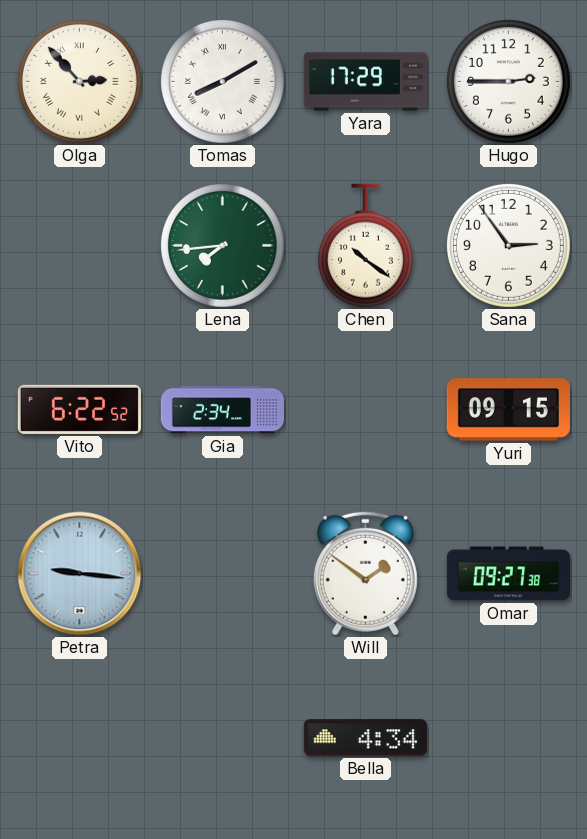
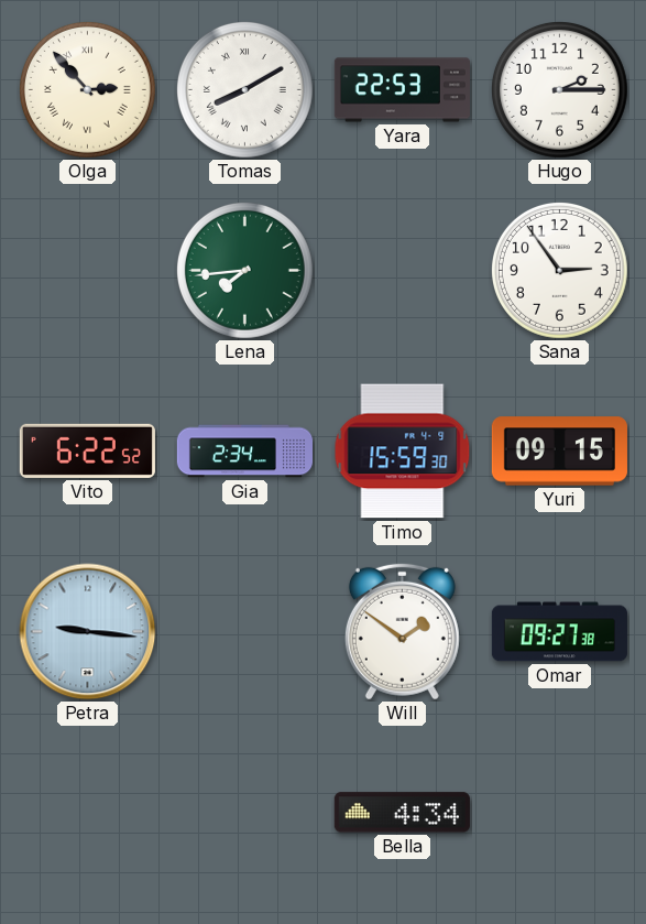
Yara: 17:29 -> 22:53
Hugo: 2:45 -> 2:15
Chen: 10:21 -> none
Timo: none -> 15:59
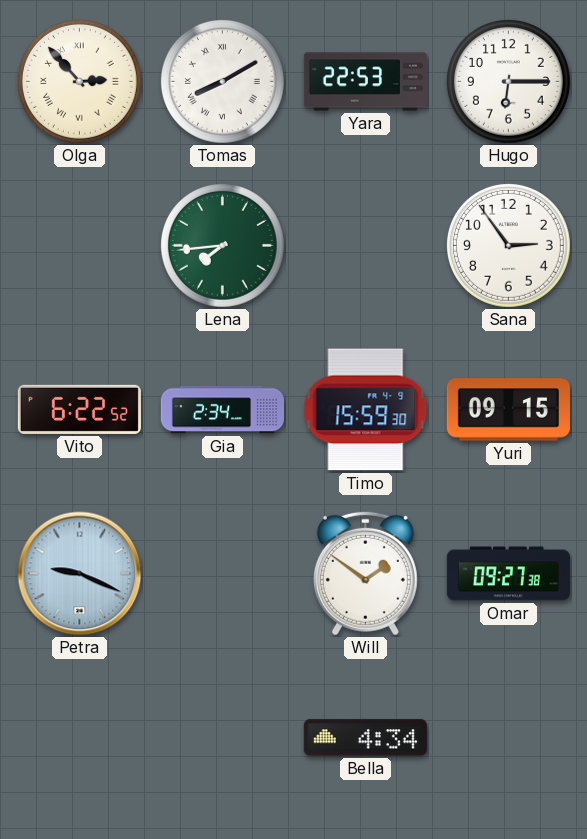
Hugo: 2:15 -> 6:15
Petra: 9:16 -> 9:19
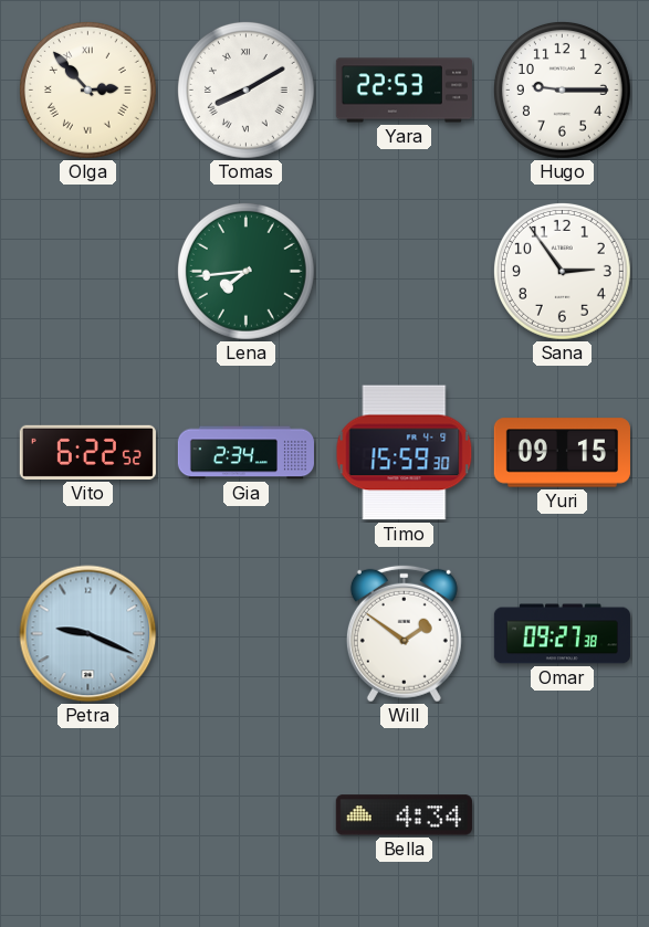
Hugo: 6:15 -> 9:15
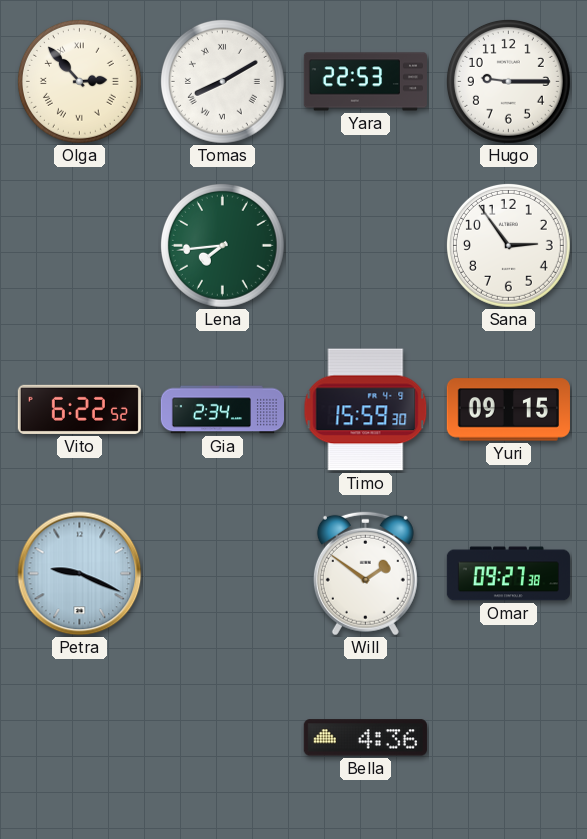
Bella: 4:34 -> 4:36
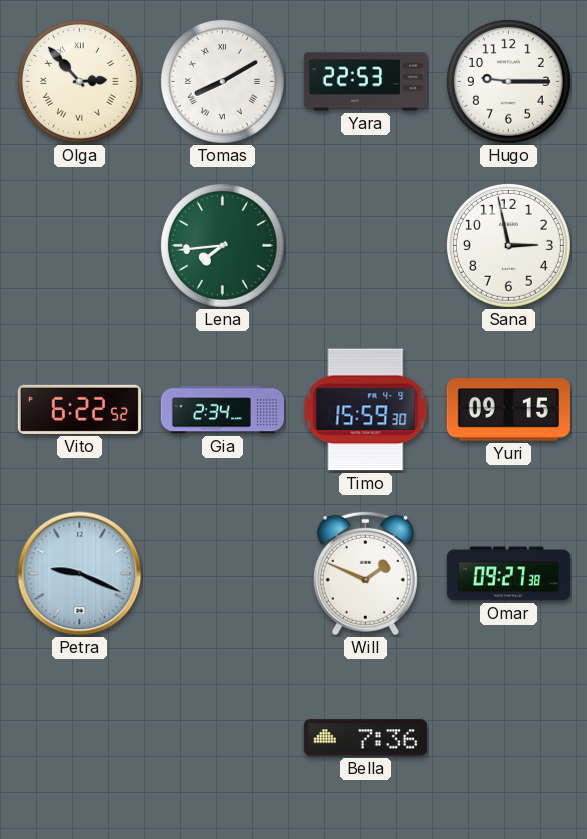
Sana: 2:54 -> 2:58
Will: 1:51 -> 1:49
Bella: 4:36 -> 7:36
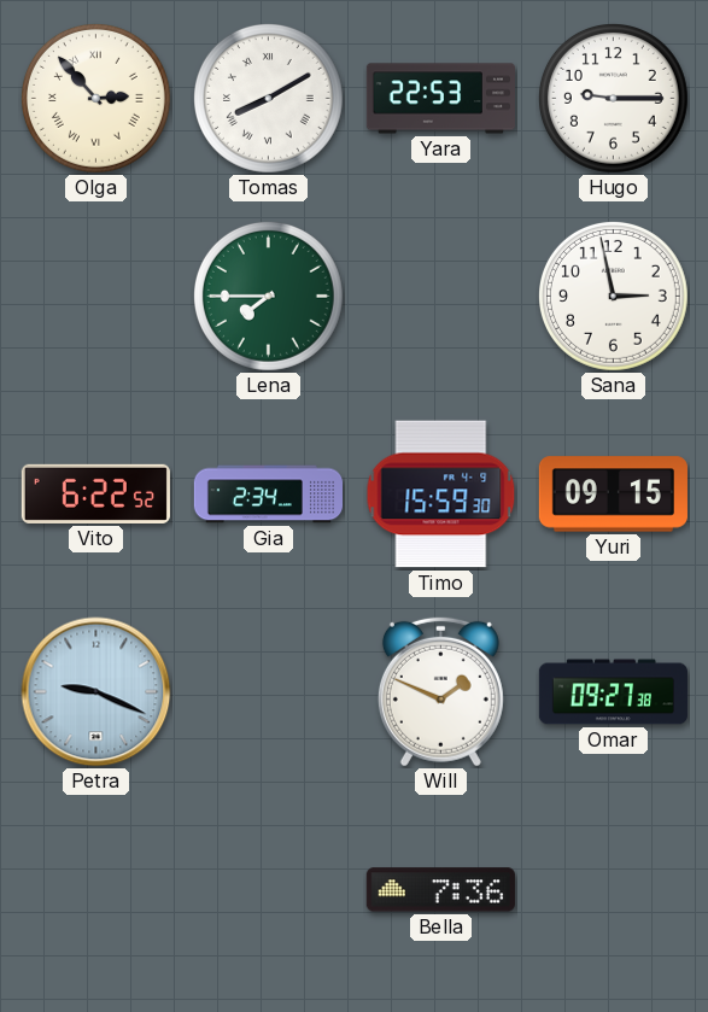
Lena: 7:44 -> 7:45
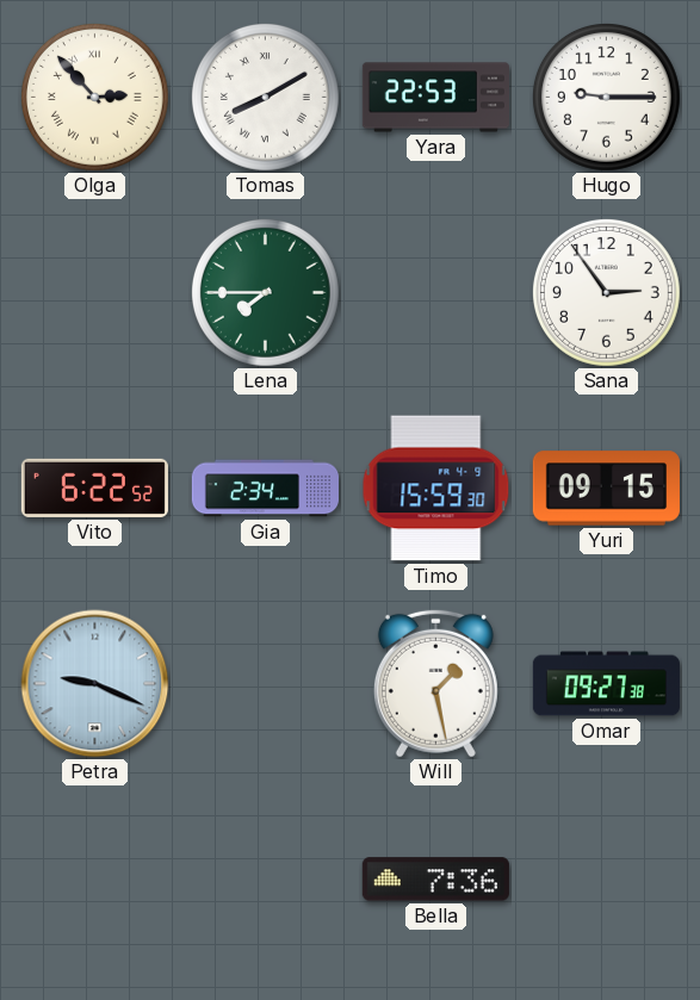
Sana: 2:58 -> 2:54
Will: 1:49 -> 1:28
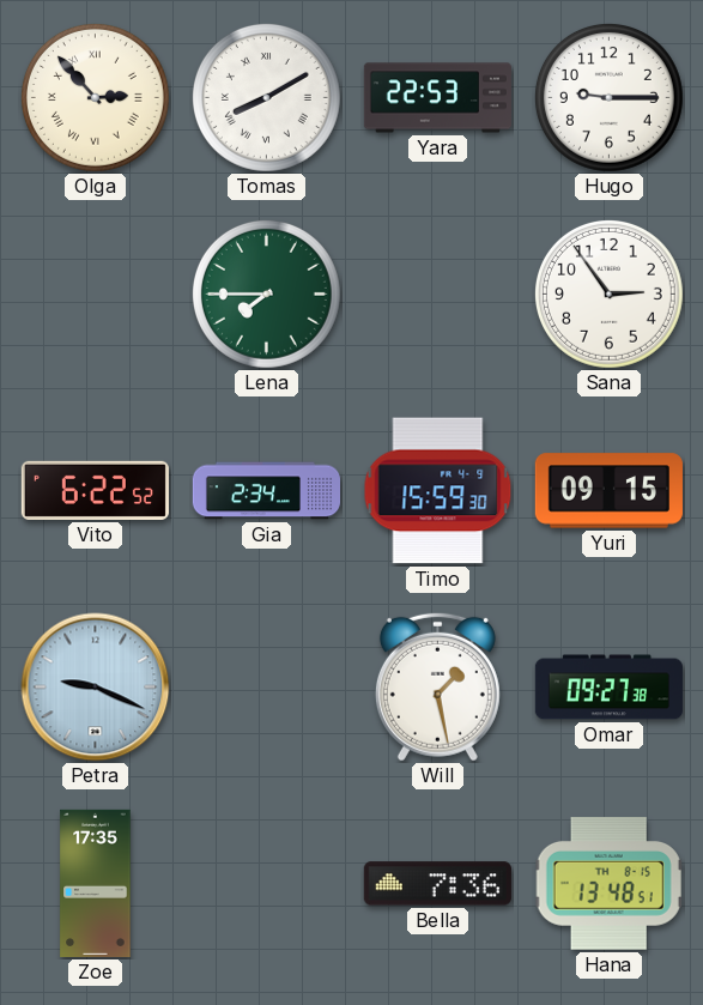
Zoe: none -> 17:35
Hana: none -> 13:48
